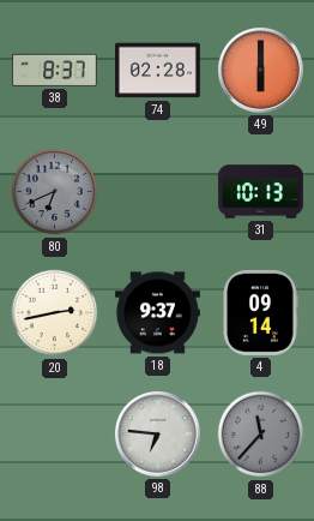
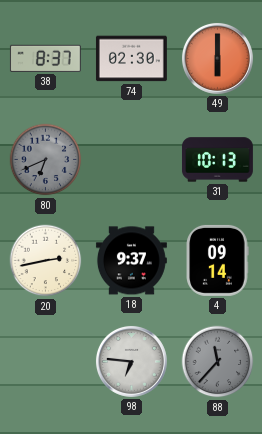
74: 02:28 -> 02:30
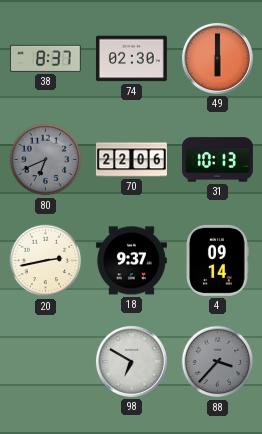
70: none -> 22:06
98: 6:46 -> 6:50
88: 11:37 -> 3:37
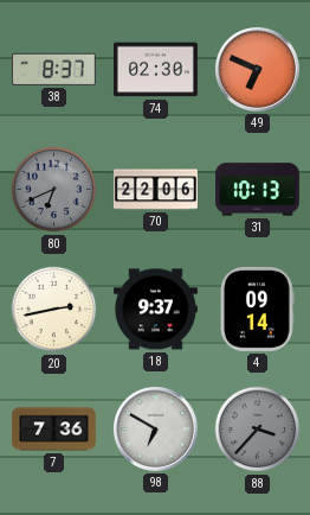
49: 6:00 -> 6:49
7: none -> 7:36
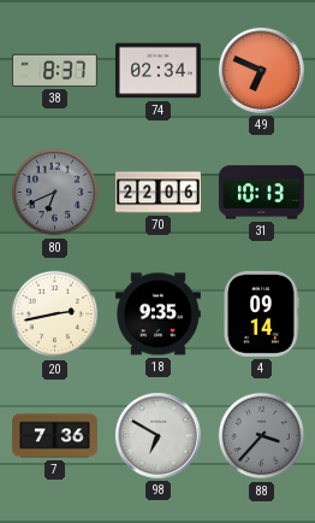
74: 02:30 -> 02:34
18: 9:37 -> 9:35
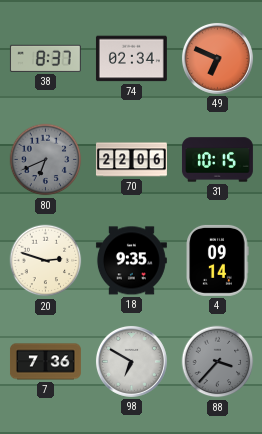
31: 10:13 -> 10:15
20: 2:43 -> 2:48
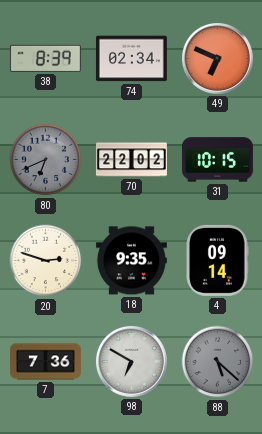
38: 8:37 -> 8:39
70: 22:06 -> 22:02
88: 3:37 -> 5:22
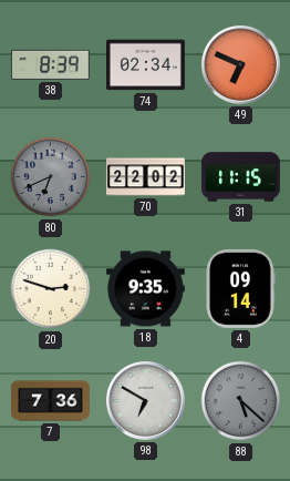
31: 10:15 -> 11:15
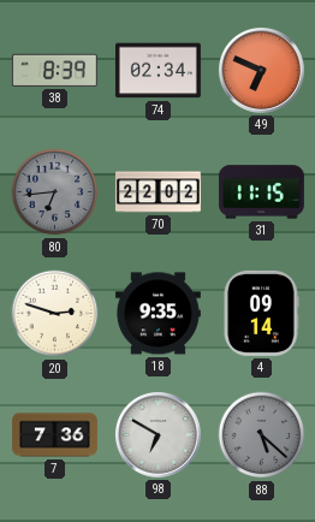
80: 6:41 -> 6:44
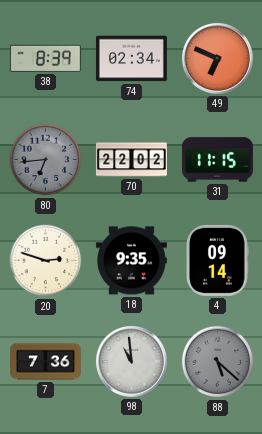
98: 6:50 -> 10:59
